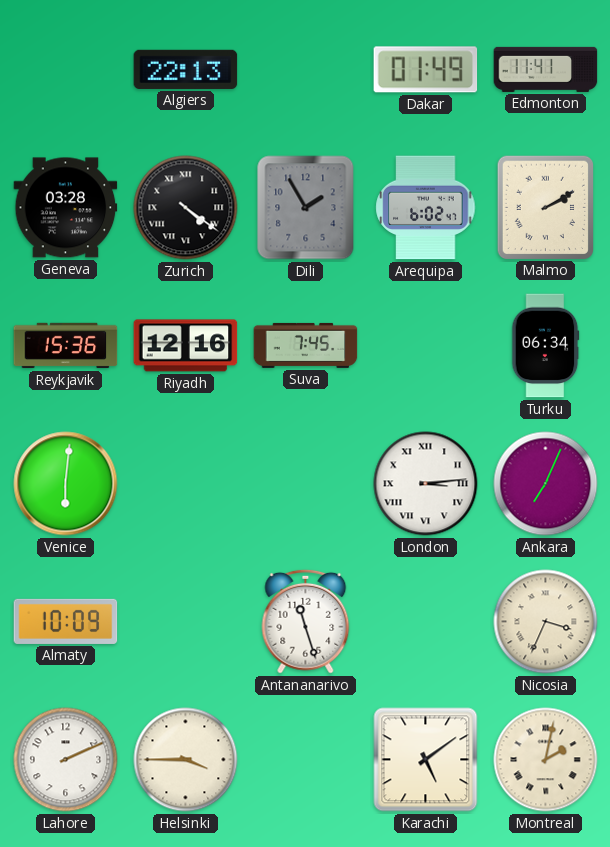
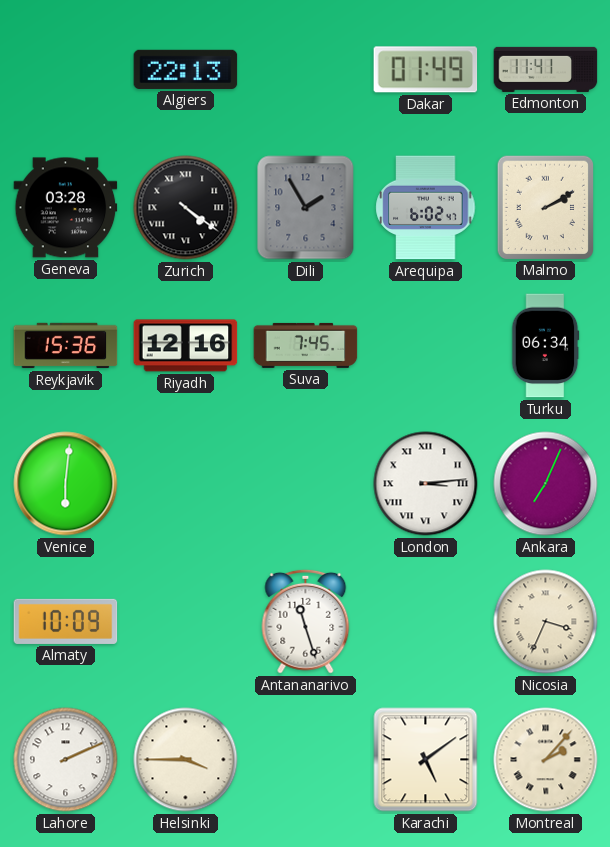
Montreal: 2:02 -> 2:07
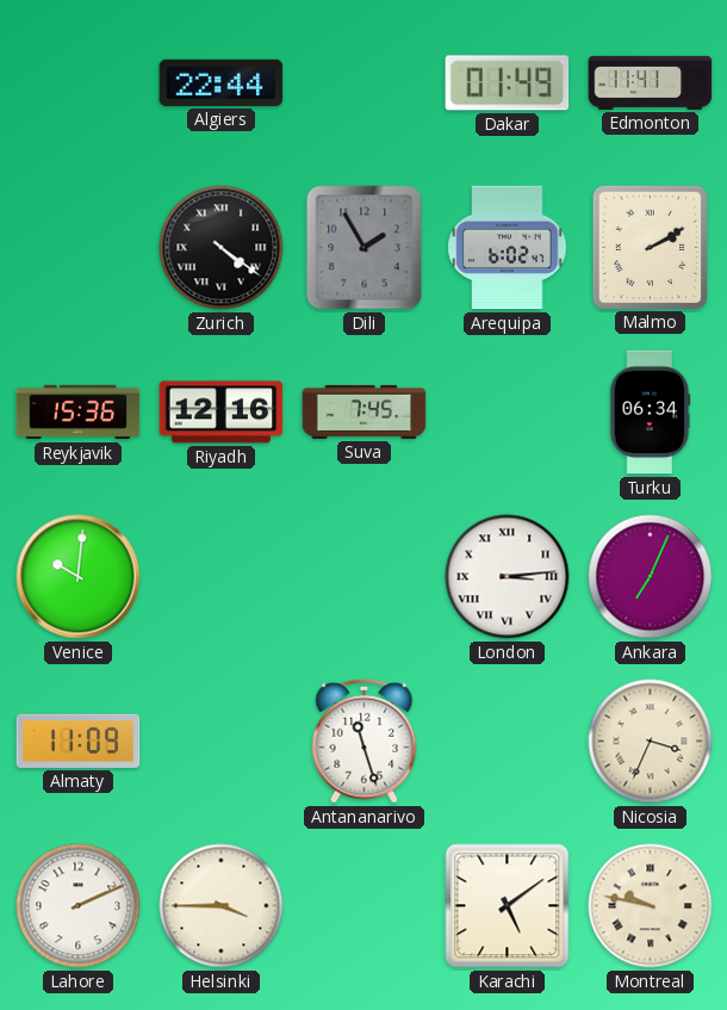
Algiers: 22:13 -> 22:44
Geneva: 03:28 -> none
Venice: 6:01 -> 10:01
Almaty: 10:09 -> 11:09
Montreal: 2:07 -> 9:47
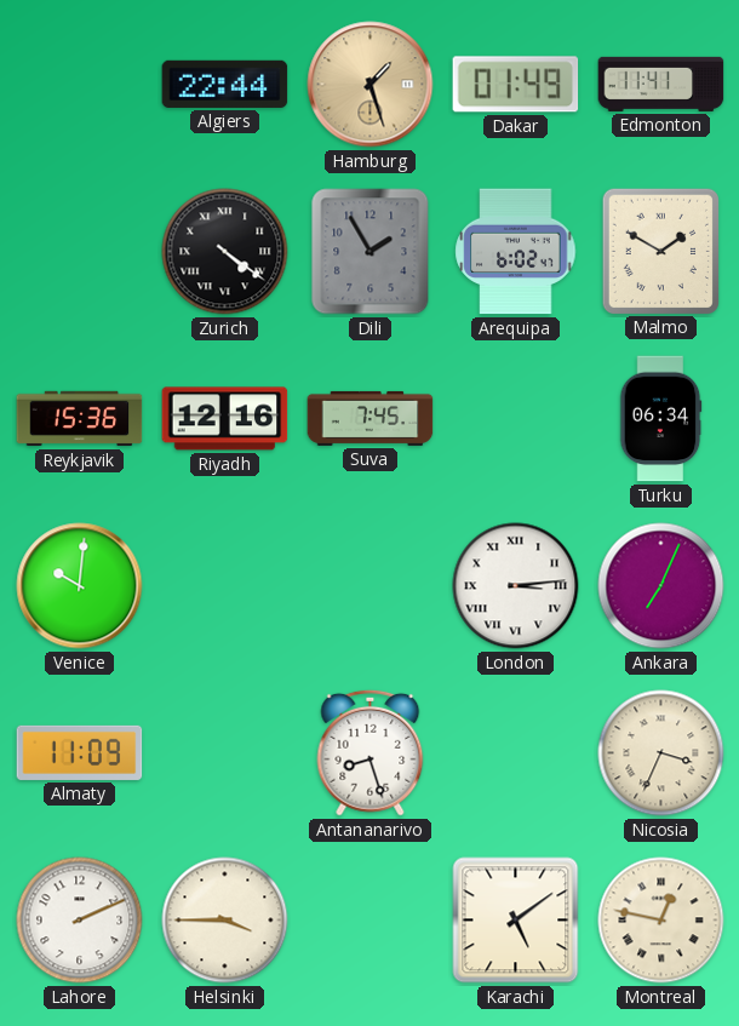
Hamburg: none -> 1:27
Malmo: 2:10 -> 1:50
Antananarivo: 11:27 -> 8:27
Montreal: 9:47 -> 12:47
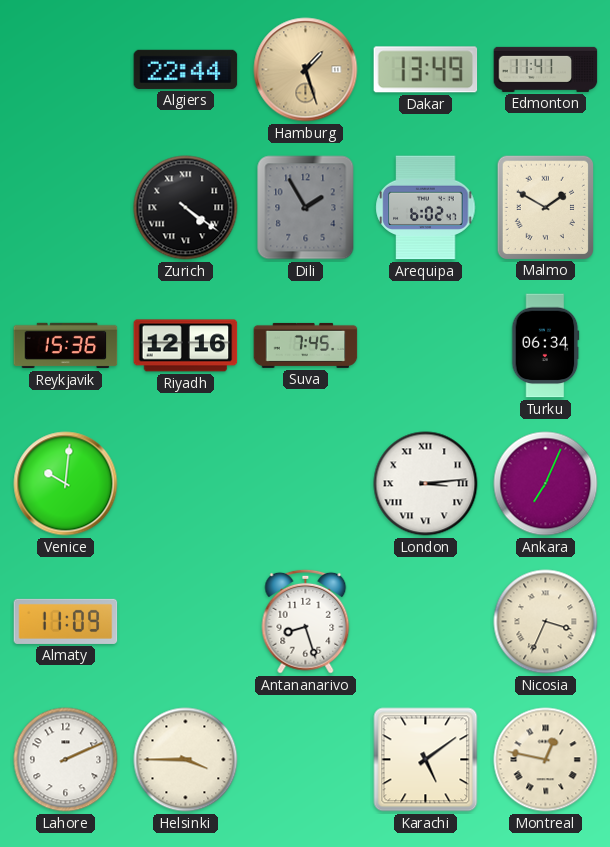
Dakar: 01:49 -> 13:49
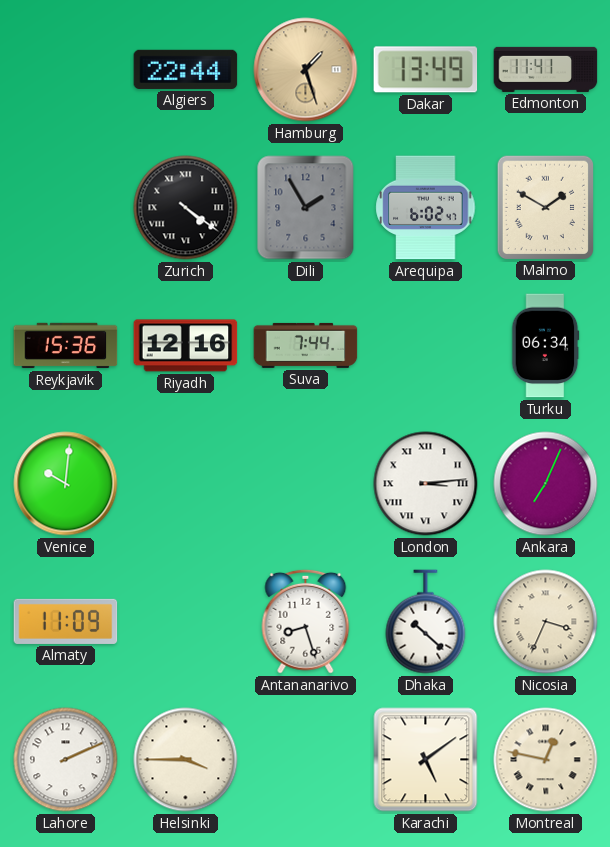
Suva: 7:45 -> 7:44
Dhaka: none -> 10:22
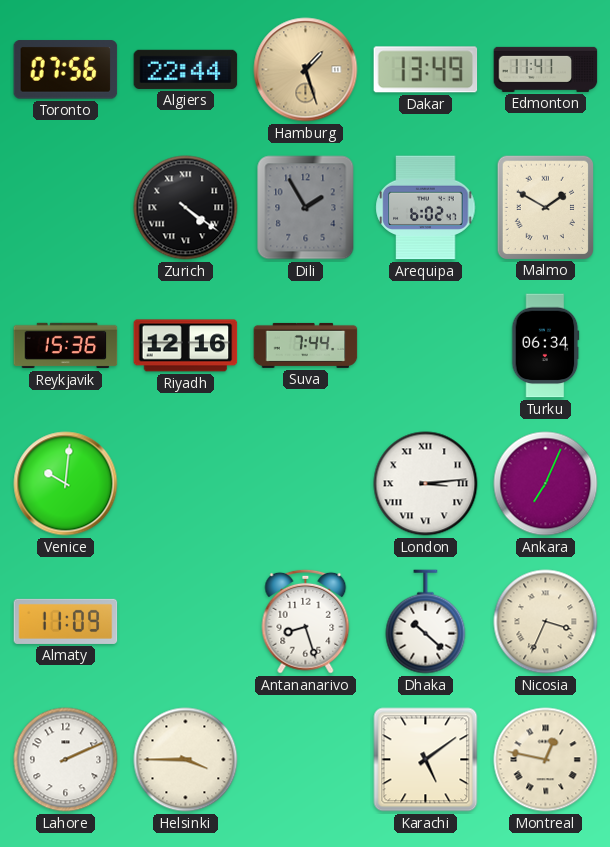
Toronto: none -> 07:56
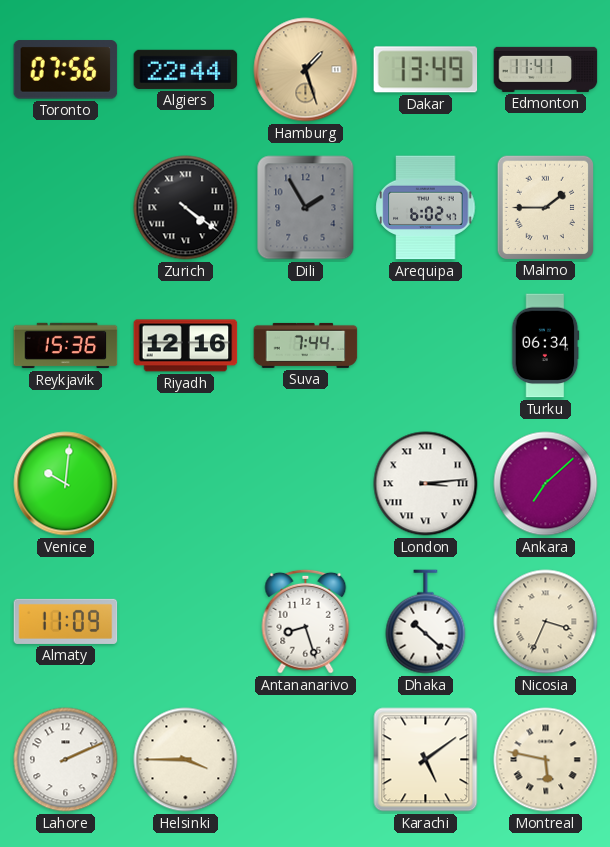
Malmo: 1:50 -> 1:45
Ankara: 7:04 -> 7:08
Montreal: 12:47 -> 5:47
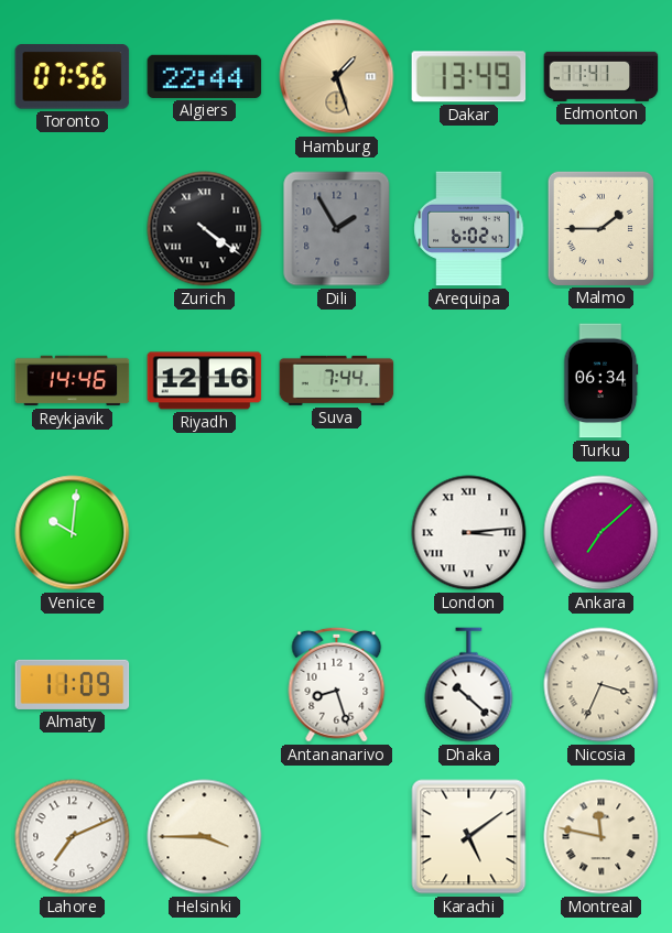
Reykjavik: 15:36 -> 14:46
Lahore: 2:11 -> 7:11
Montreal: 5:47 -> 11:47
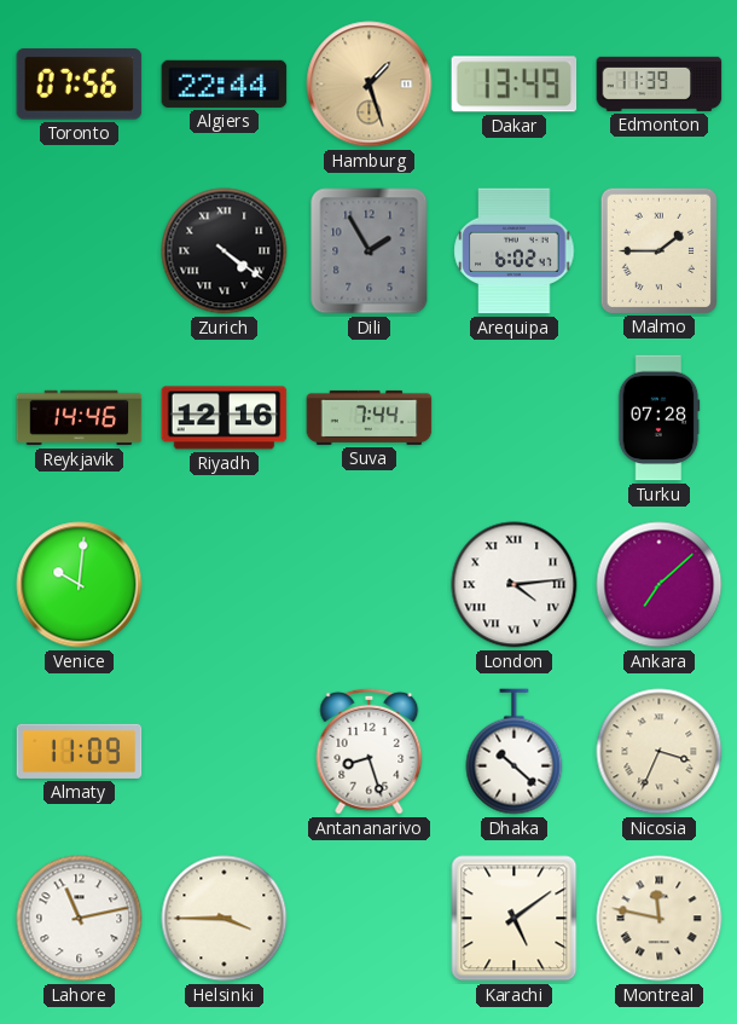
Edmonton: 11:41 -> 11:39
Turku: 06:34 -> 07:28
London: 3:14 -> 4:14
Lahore: 7:11 -> 11:13
